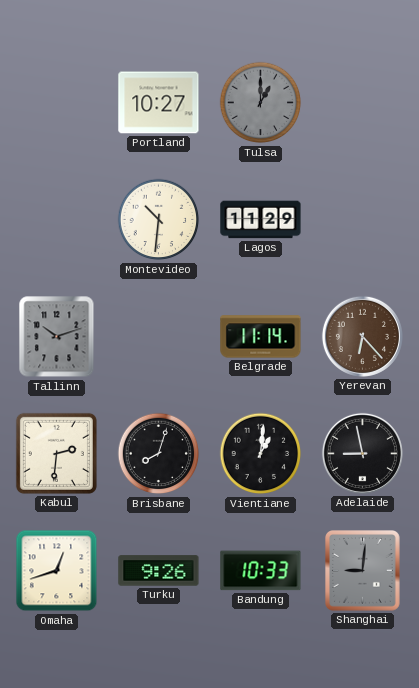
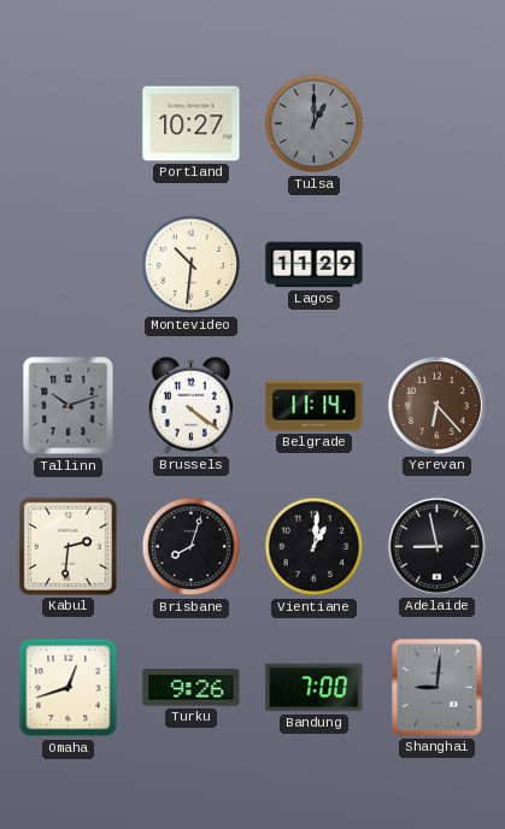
Brussels: none -> 4:21
Bandung: 10:33 -> 7:00
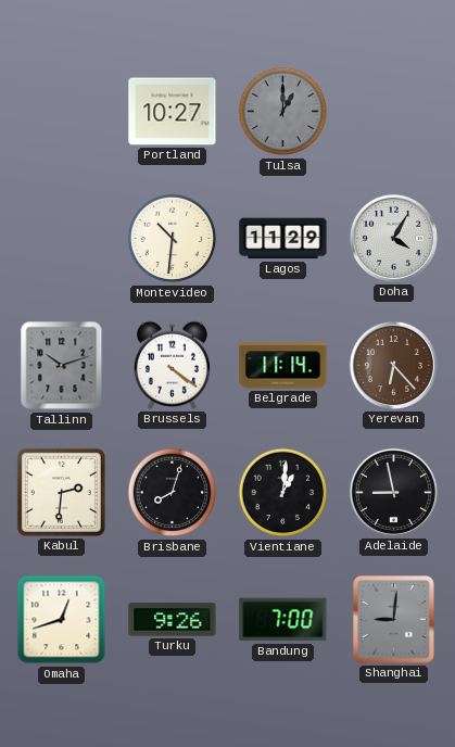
Doha: none -> 4:05
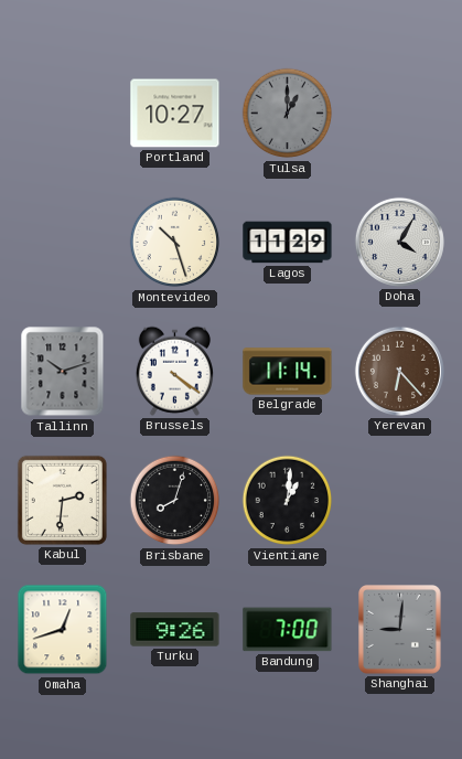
Montevideo: 10:31 -> 10:27
Adelaide: 8:58 -> none
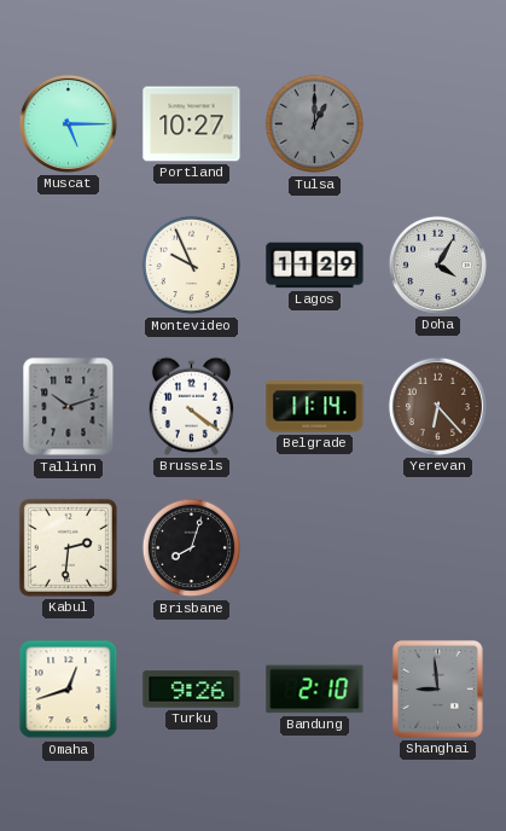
Muscat: none -> 5:15
Montevideo: 10:27 -> 9:56
Vientiane: 1:01 -> none
Bandung: 7:00 -> 2:10
Shanghai: 9:01 -> 8:59
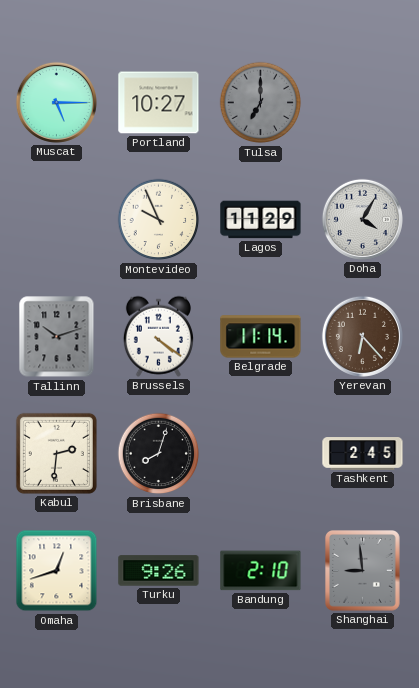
Tulsa: 1:00 -> 7:00
Tashkent: none -> 2:45
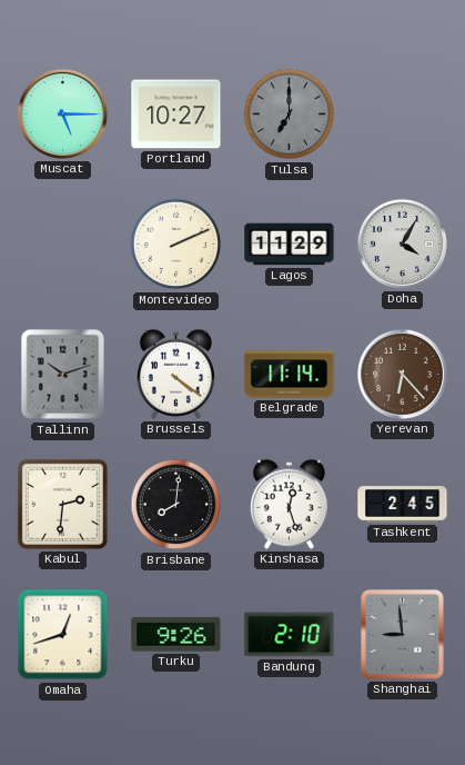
Montevideo: 9:56 -> 2:11
Brisbane: 8:03 -> 8:01
Kinshasa: none -> 12:27
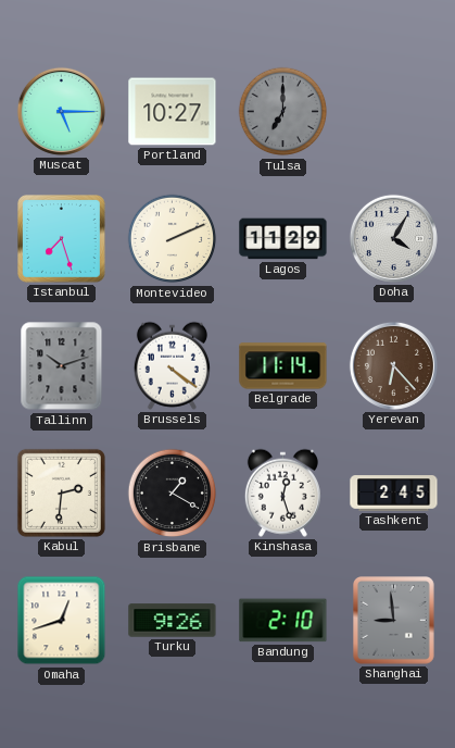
Istanbul: none -> 7:27
Brisbane: 8:01 -> 1:20
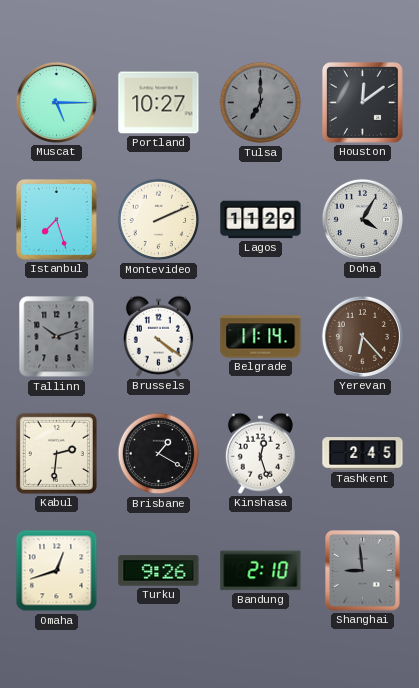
Houston: none -> 12:09
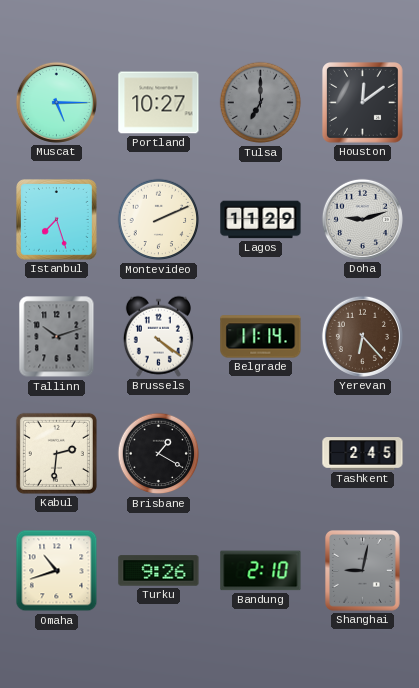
Doha: 4:05 -> 9:12
Kinshasa: 12:27 -> none
Omaha: 12:42 -> 10:42
Shanghai: 8:59 -> 9:02
